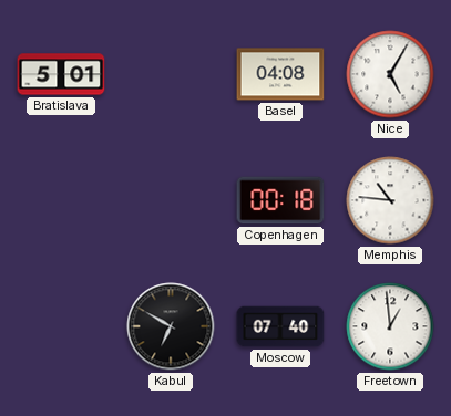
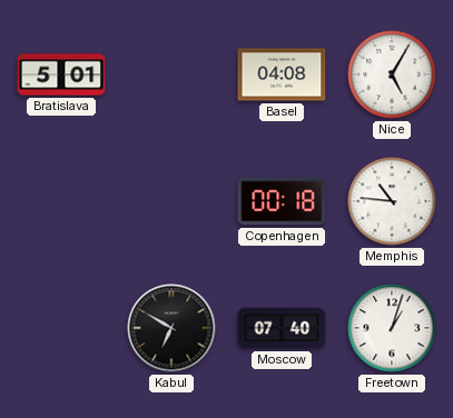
Freetown: 12:59 -> 1:03
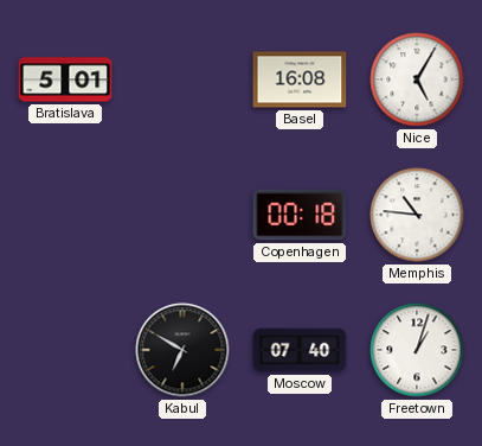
Basel: 04:08 -> 16:08
